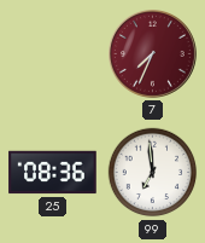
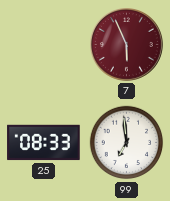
7: 7:34 -> 5:56
25: 08:36 -> 08:33
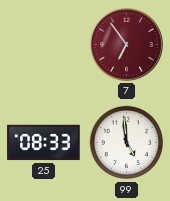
7: 5:56 -> 6:54
99: 6:59 -> 4:59
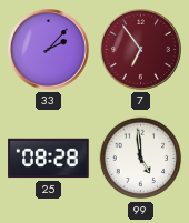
33: none -> 2:07
25: 08:33 -> 08:28
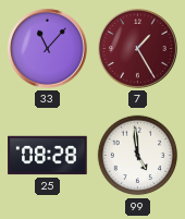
33: 2:07 -> 11:07
7: 6:54 -> 1:25
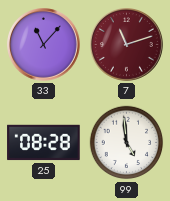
7: 1:25 -> 11:12
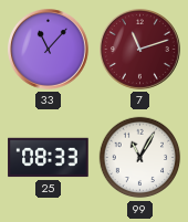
25: 08:28 -> 08:33
99: 4:59 -> 11:05
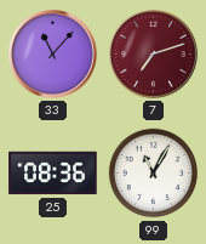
7: 11:12 -> 7:12
25: 08:33 -> 08:36
